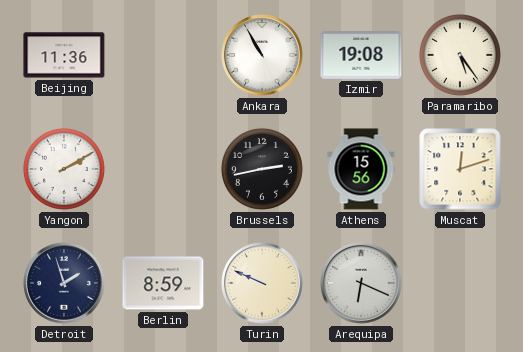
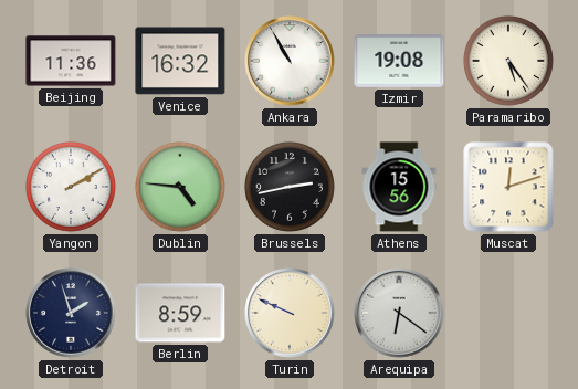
Venice: none -> 16:32
Dublin: none -> 4:46
Arequipa: 6:19 -> 6:21
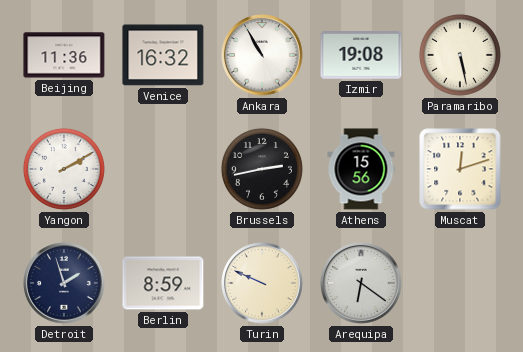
Paramaribo: 5:24 -> 5:28
Dublin: 4:46 -> none
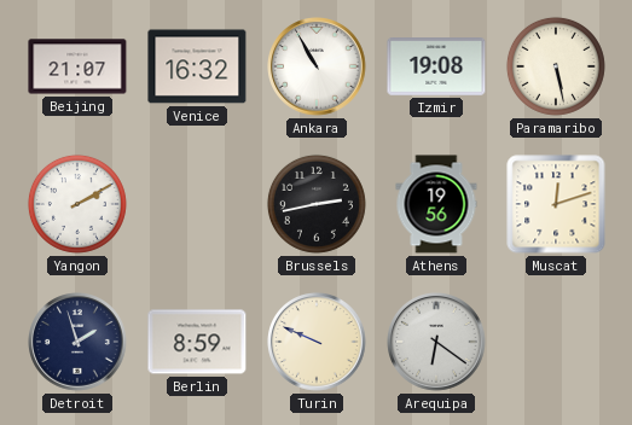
Beijing: 11:36 -> 21:07
Athens: 15:56 -> 19:56
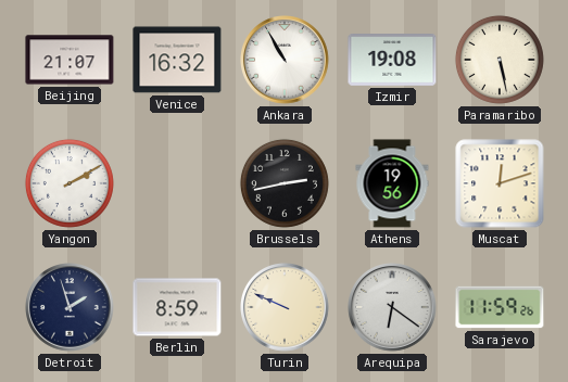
Sarajevo: none -> 11:59
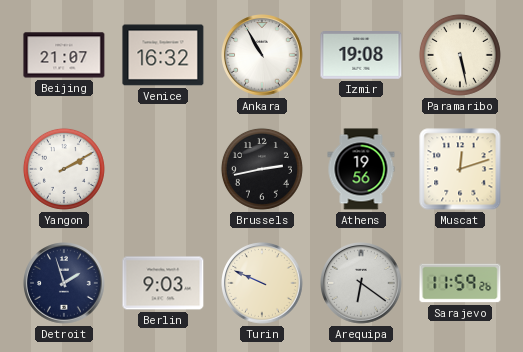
Berlin: 8:59 -> 9:03
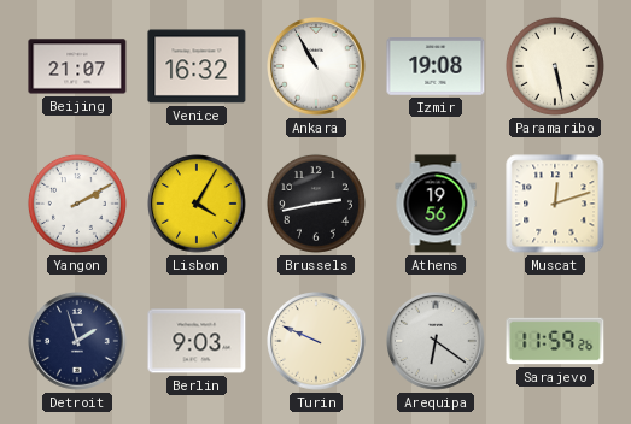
Lisbon: none -> 4:05
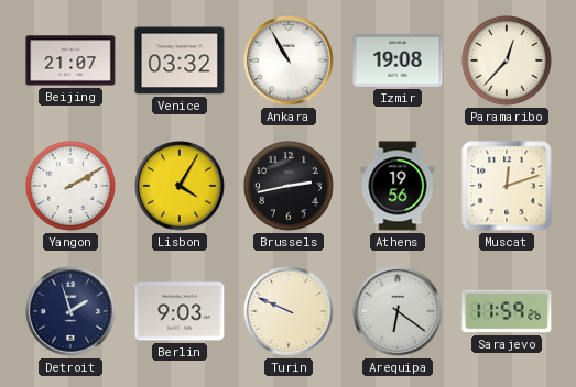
Venice: 16:32 -> 03:32
Paramaribo: 5:28 -> 12:37
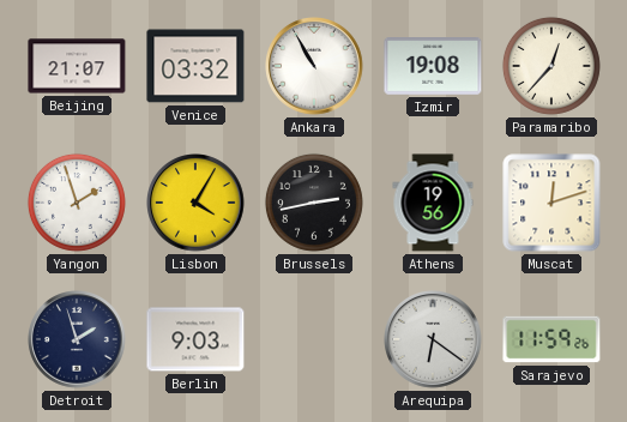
Yangon: 2:10 -> 1:57
Turin: 9:49 -> none
